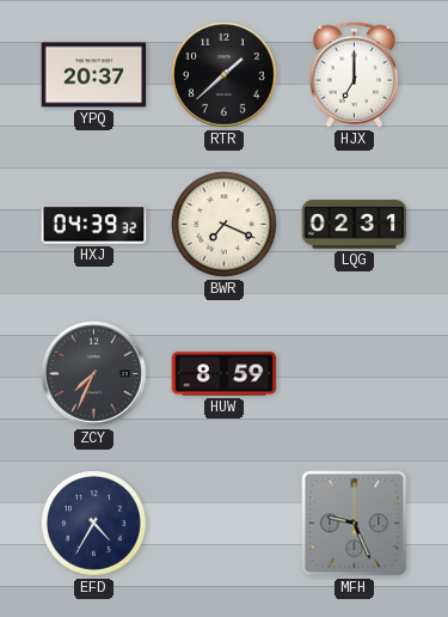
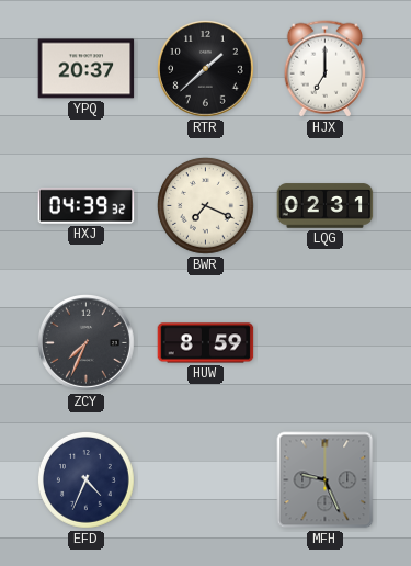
EFD: 4:35 -> 4:34
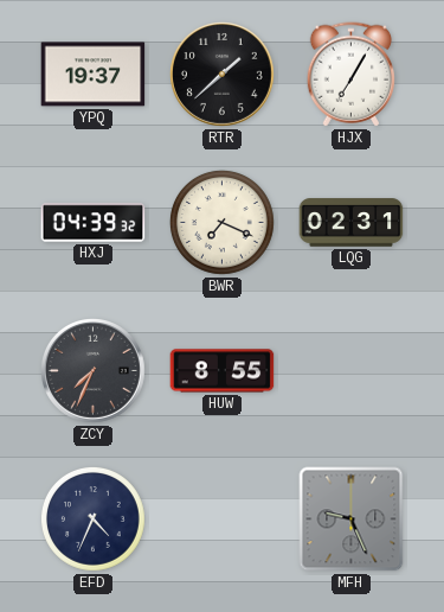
YPQ: 20:37 -> 19:37
HJX: 7:00 -> 7:05
HUW: 8:59 -> 8:55
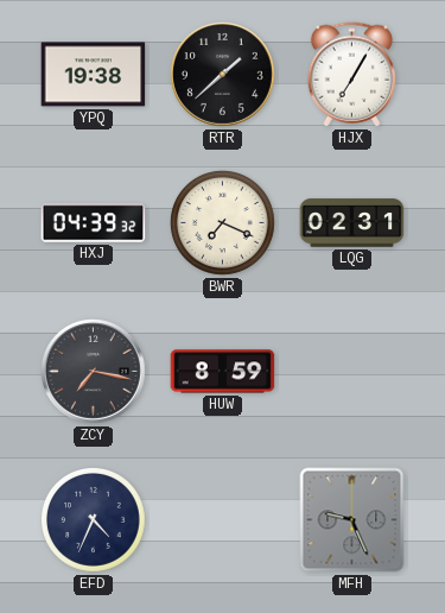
YPQ: 19:37 -> 19:38
ZCY: 7:34 -> 7:17
HUW: 8:55 -> 8:59
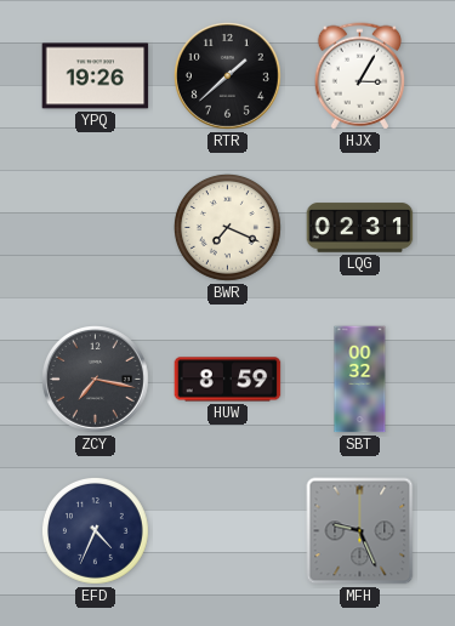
YPQ: 19:38 -> 19:26
HJX: 7:05 -> 3:05
HXJ: 04:39 -> none
SBT: none -> 00:32
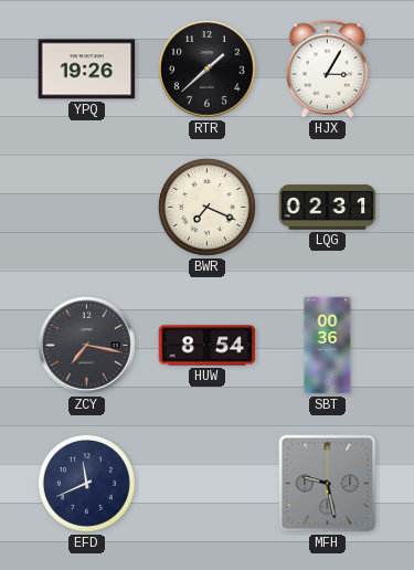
HUW: 8:59 -> 8:54
SBT: 00:32 -> 00:36
EFD: 4:34 -> 11:41
MFH: 9:26 -> 9:28
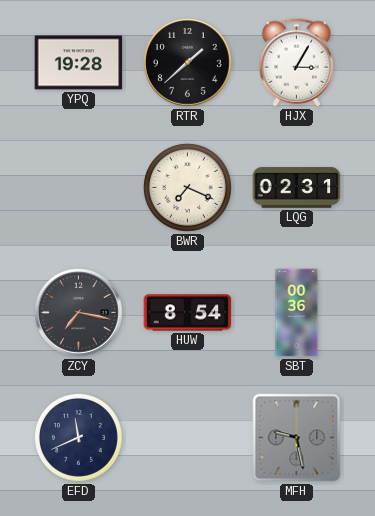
YPQ: 19:26 -> 19:28
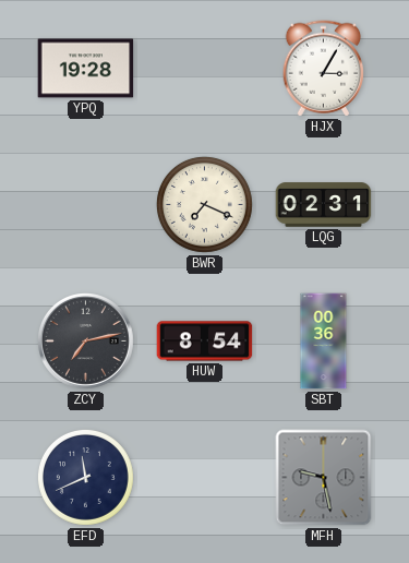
RTR: 1:38 -> none
ZCY: 7:17 -> 7:13
